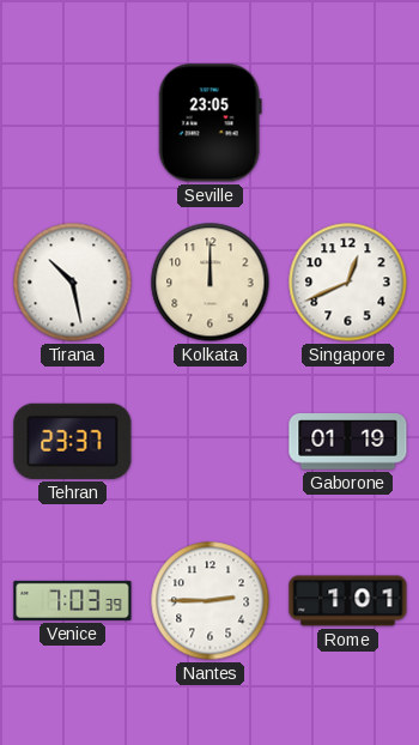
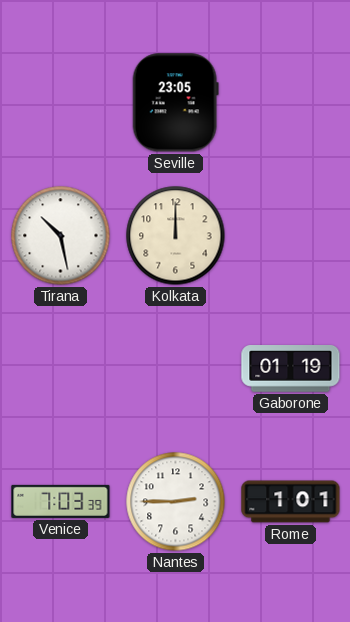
Singapore: 12:41 -> none
Tehran: 23:37 -> none
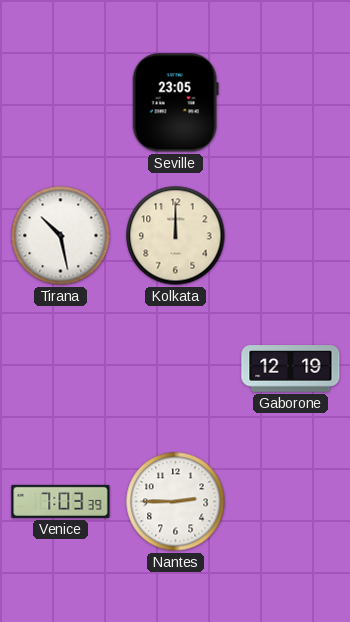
Gaborone: 01:19 -> 12:19
Rome: 1:01 -> none
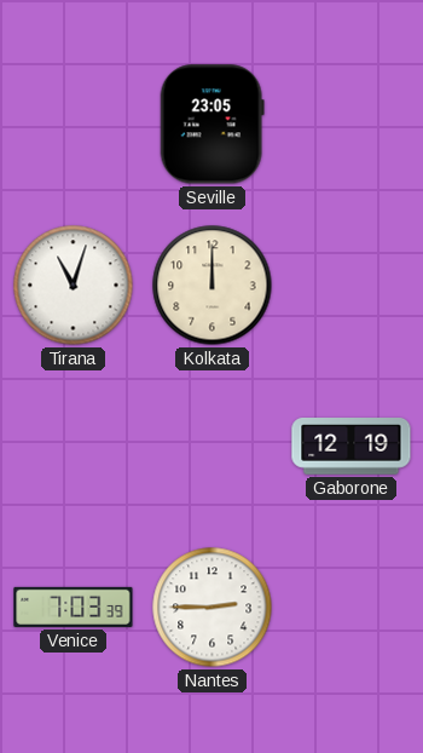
Tirana: 10:28 -> 11:03
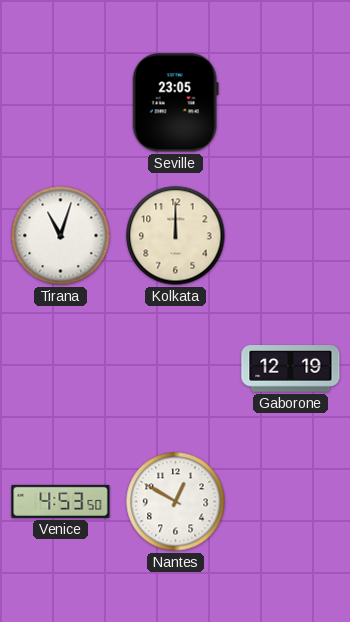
Venice: 7:03 -> 4:53
Nantes: 2:45 -> 12:50
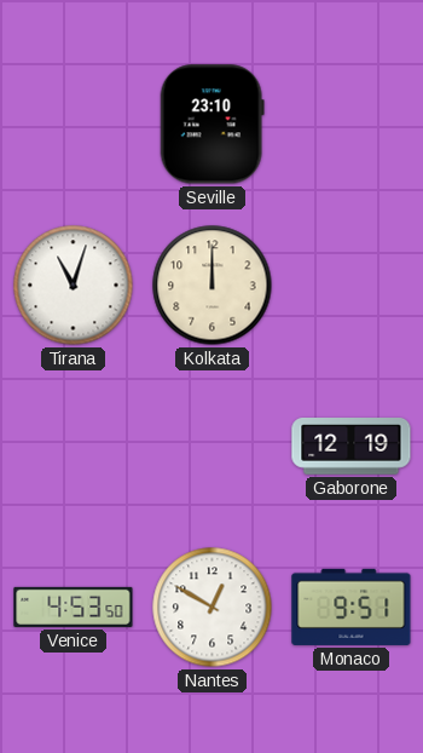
Seville: 23:05 -> 23:10
Monaco: none -> 9:51
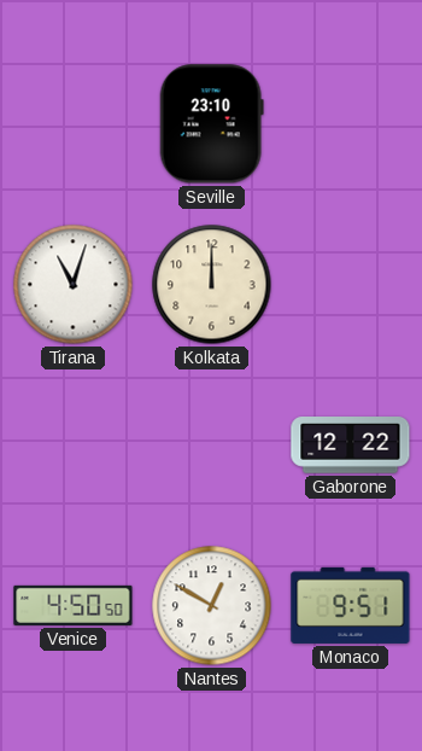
Gaborone: 12:19 -> 12:22
Venice: 4:53 -> 4:50
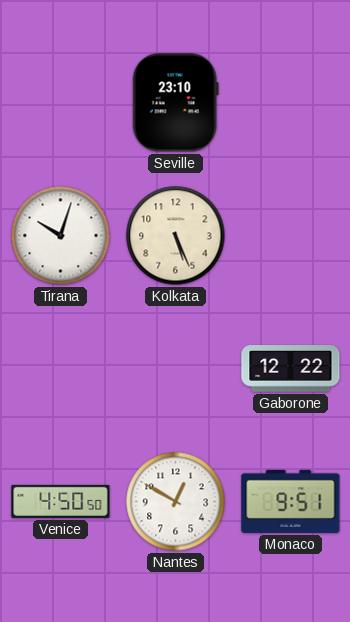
Tirana: 11:03 -> 10:03
Kolkata: 12:00 -> 5:26
